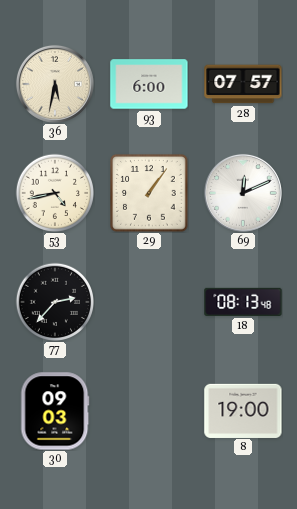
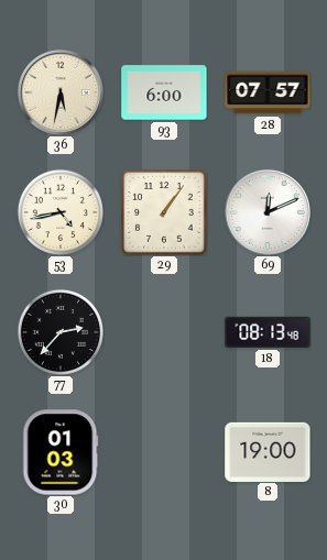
30: 09:03 -> 01:03
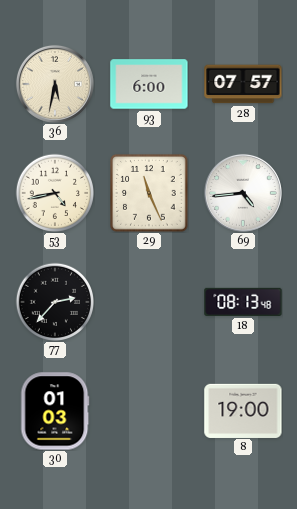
29: 1:06 -> 11:26
69: 12:11 -> 4:44
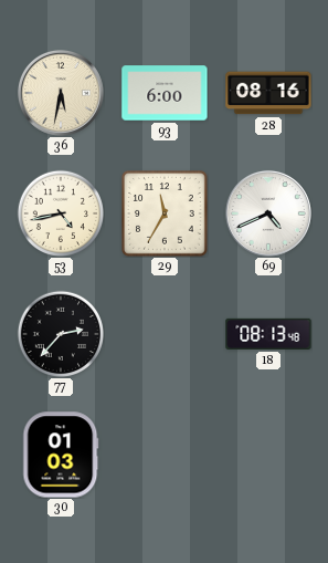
28: 07:57 -> 08:16
29: 11:26 -> 11:35
69: 4:44 -> 4:41
8: 19:00 -> none
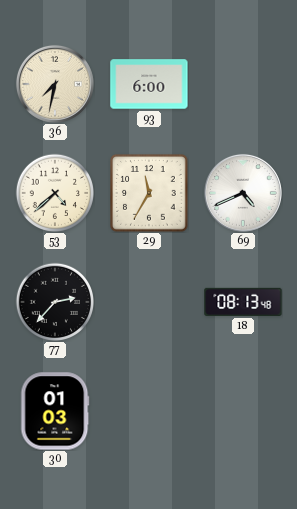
36: 5:32 -> 7:32
28: 08:16 -> none
53: 4:43 -> 4:38
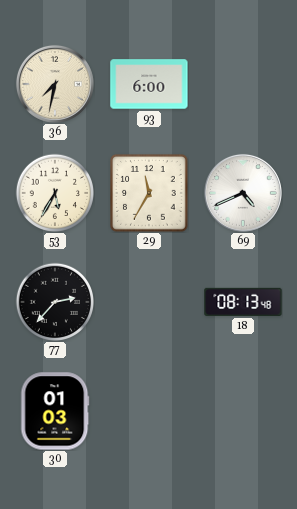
53: 4:38 -> 5:35
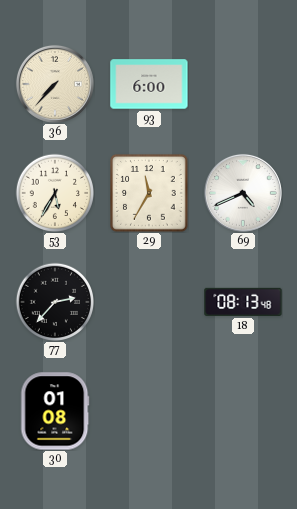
36: 7:32 -> 7:37
30: 01:03 -> 01:08
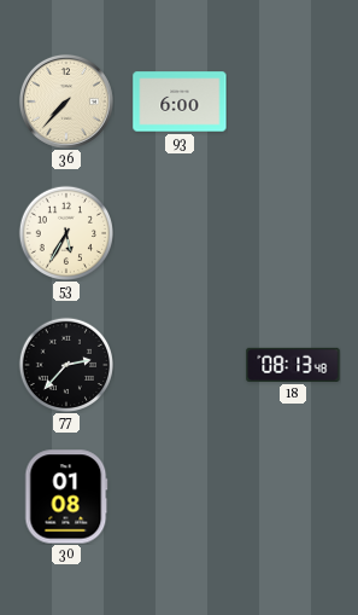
29: 11:35 -> none
69: 4:41 -> none
